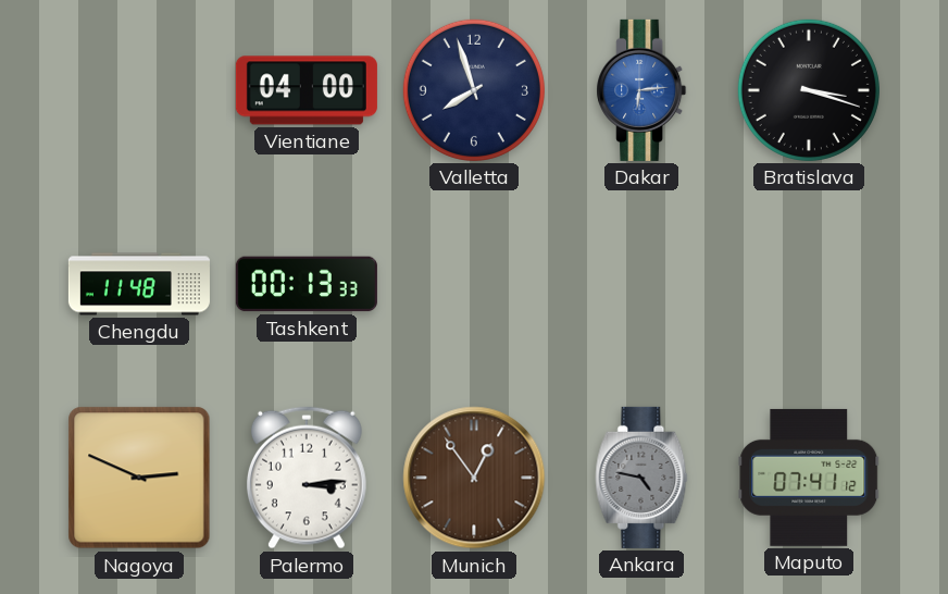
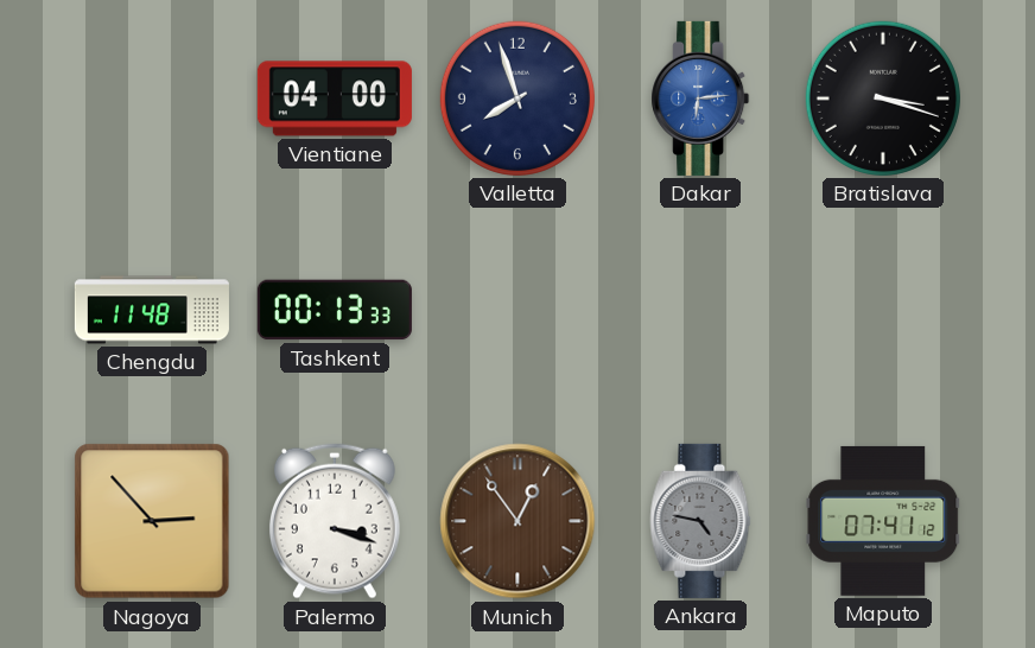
Nagoya: 2:49 -> 2:53
Palermo: 3:14 -> 3:18
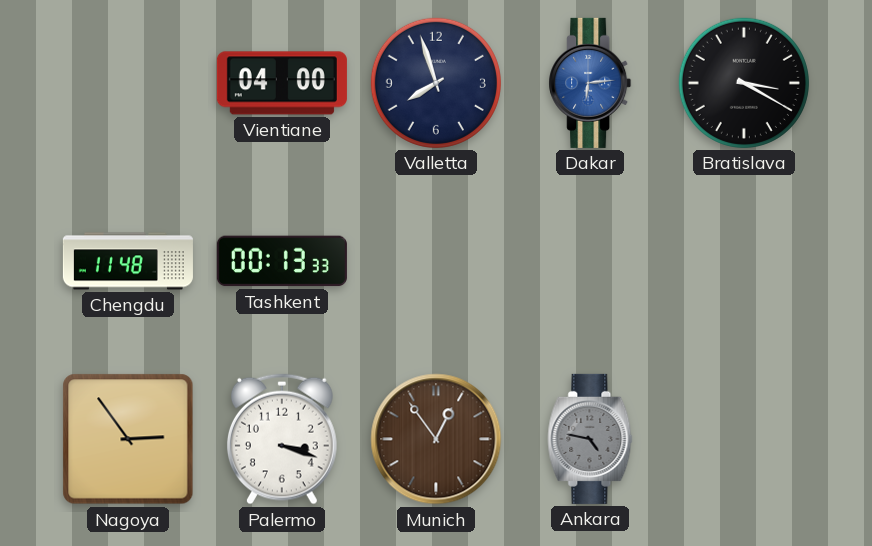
Bratislava: 3:18 -> 3:20
Nagoya: 2:53 -> 2:54
Maputo: 07:41 -> none
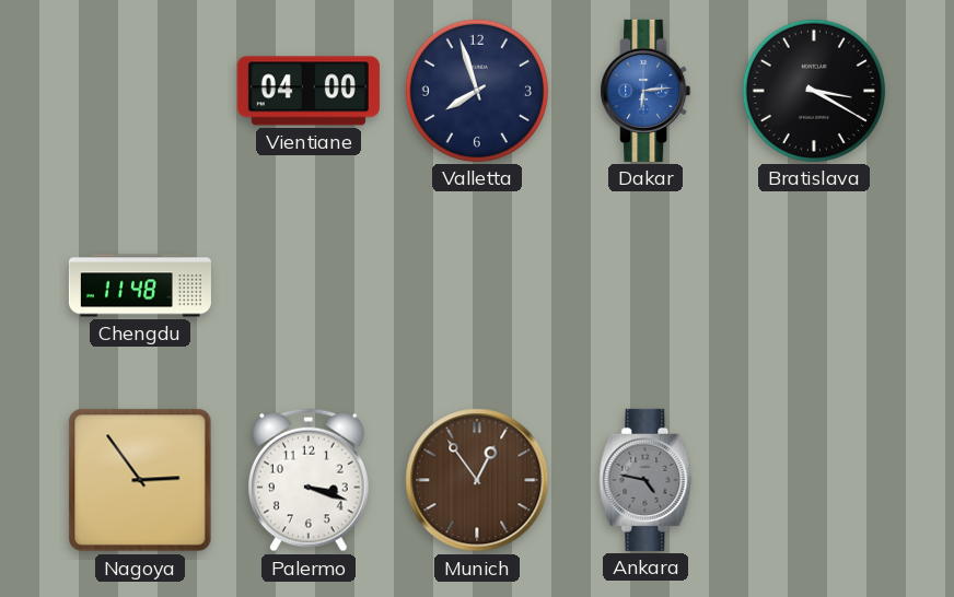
Tashkent: 00:13 -> none
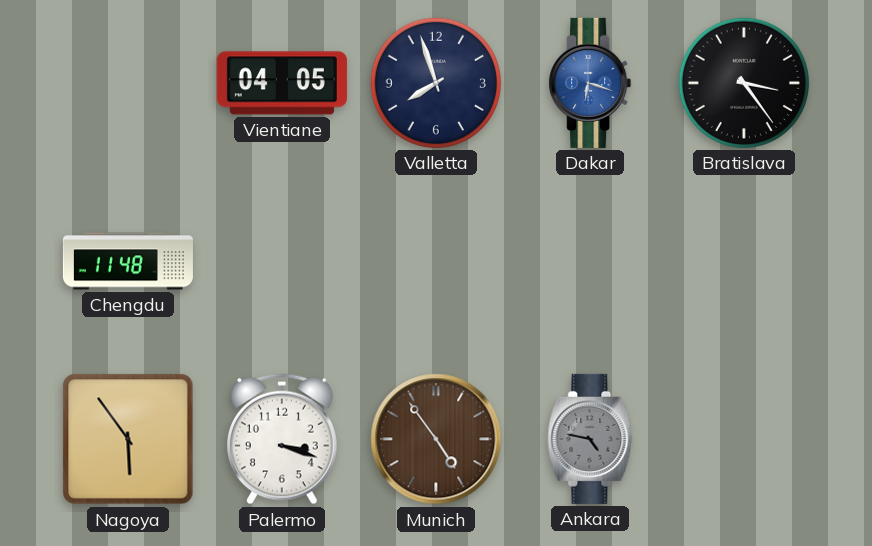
Vientiane: 04:00 -> 04:05
Dakar: 6:14 -> 6:18
Bratislava: 3:20 -> 3:24
Nagoya: 2:54 -> 5:54
Munich: 12:54 -> 4:54
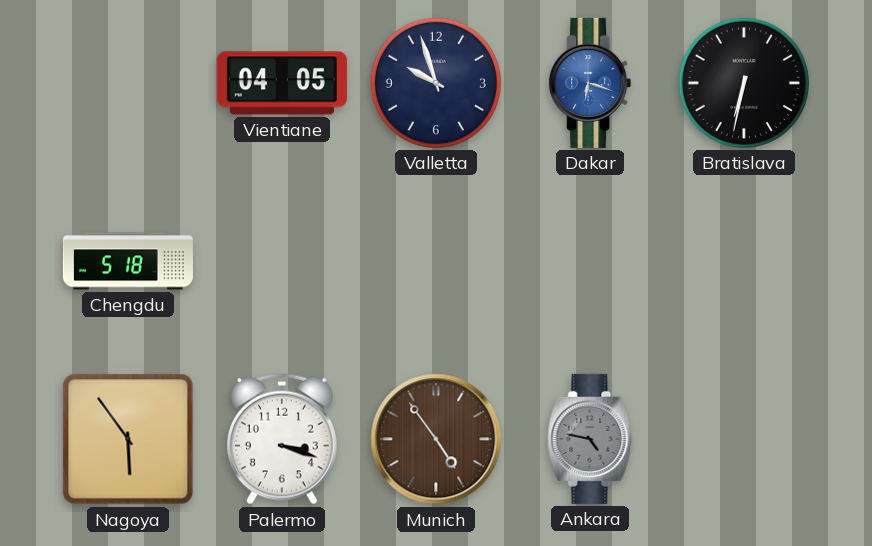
Valletta: 7:57 -> 9:57
Bratislava: 3:24 -> 6:32
Chengdu: 11:48 -> 5:18
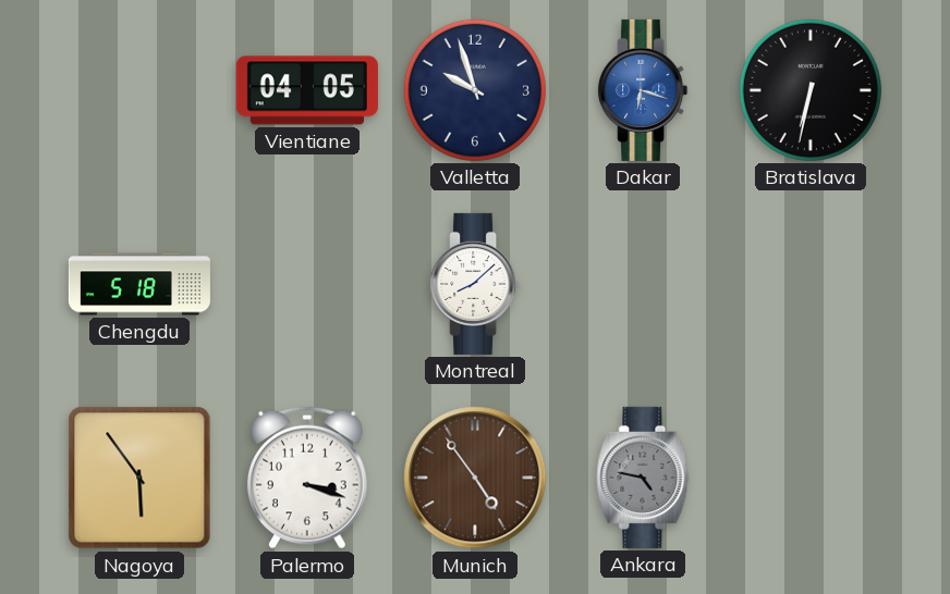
Montreal: none -> 8:08
